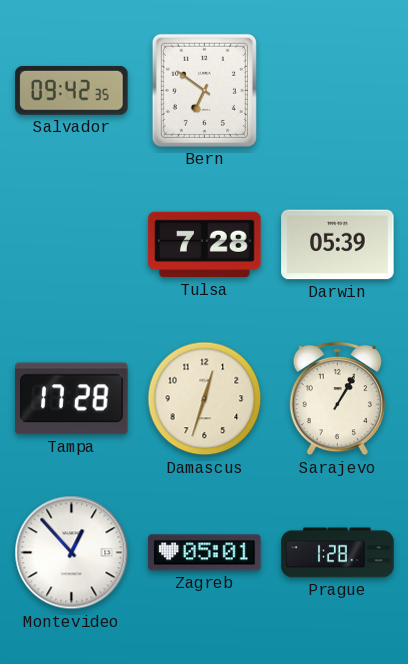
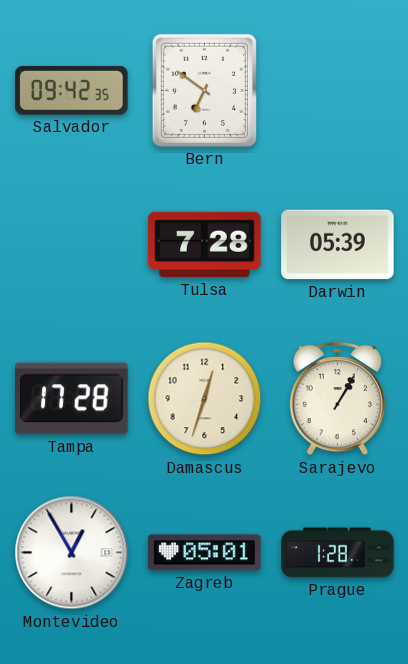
Montevideo: 12:53 -> 12:55
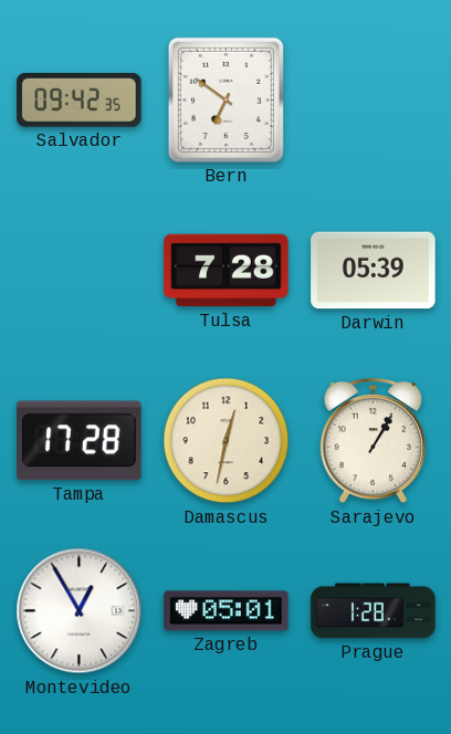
Damascus: 12:33 -> 12:32
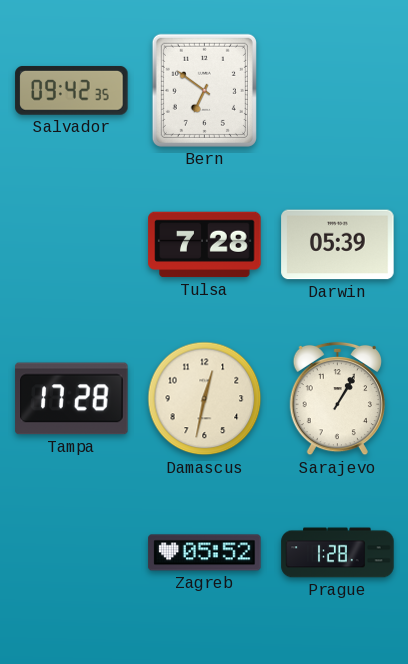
Montevideo: 12:55 -> none
Zagreb: 05:01 -> 05:52
